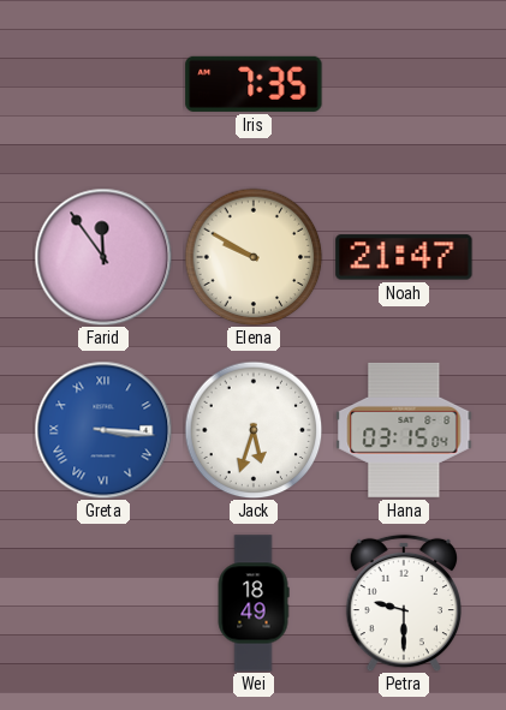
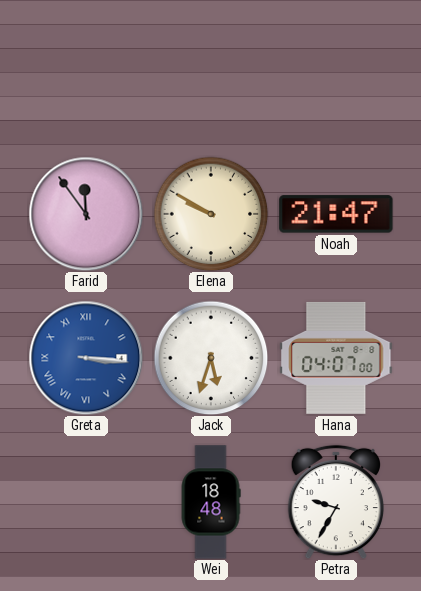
Iris: 7:35 -> none
Hana: 03:15 -> 04:07
Wei: 18:49 -> 18:48
Petra: 9:30 -> 9:35
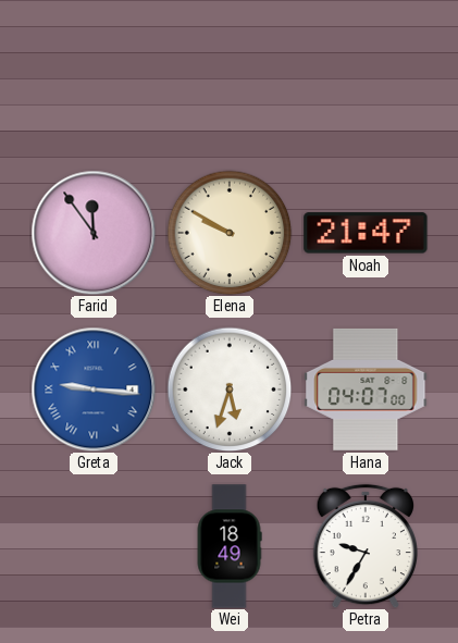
Greta: 3:16 -> 9:16
Wei: 18:48 -> 18:49
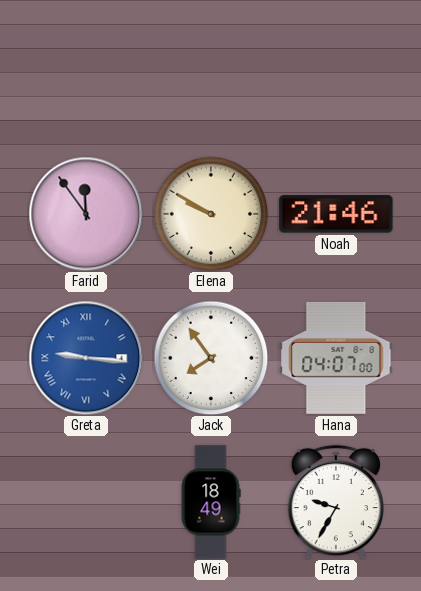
Noah: 21:47 -> 21:46
Jack: 5:33 -> 7:54
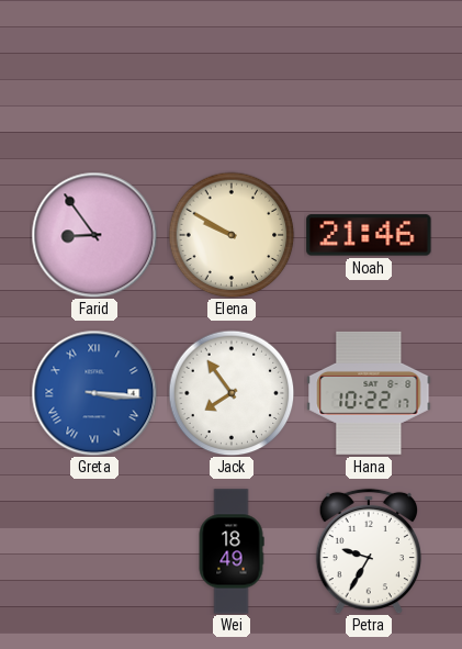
Farid: 11:54 -> 8:54
Greta: 9:16 -> 3:16
Hana: 04:07 -> 10:22
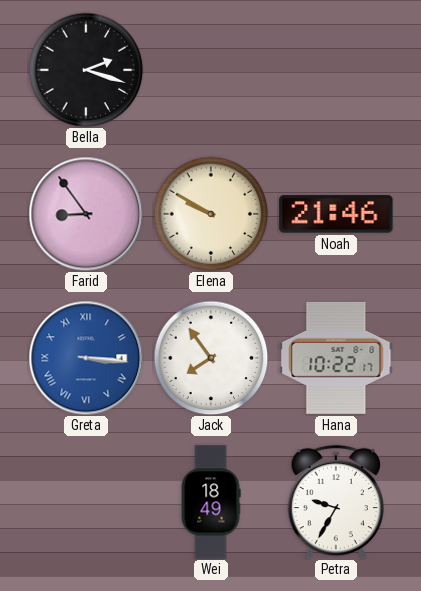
Bella: none -> 2:18
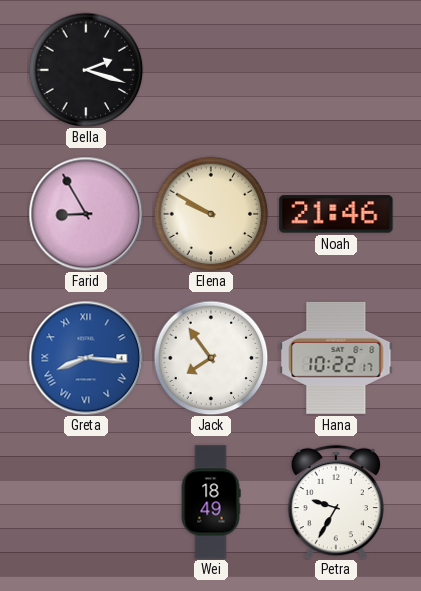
Farid: 8:54 -> 8:55
Greta: 3:16 -> 8:16
